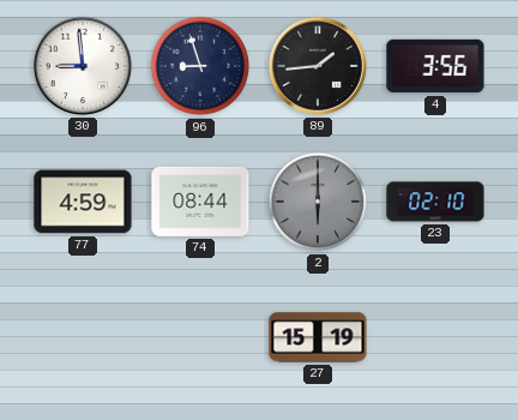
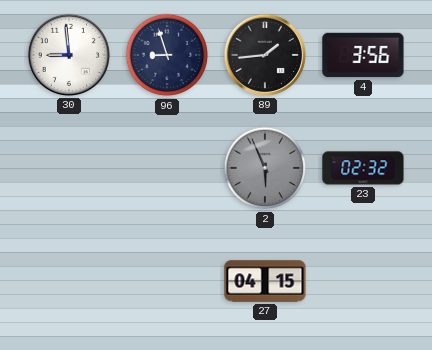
77: 4:59 -> none
74: 08:44 -> none
2: 6:00 -> 5:56
23: 02:10 -> 02:32
27: 15:19 -> 04:15
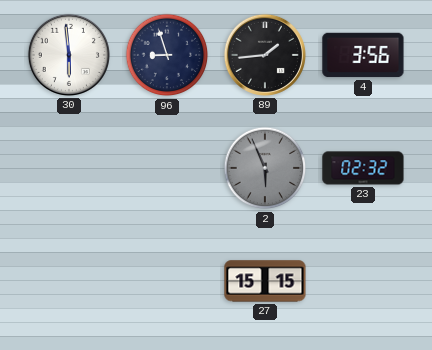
30: 8:59 -> 5:59
27: 04:15 -> 15:15
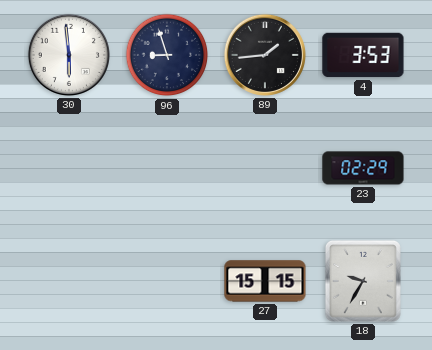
4: 3:56 -> 3:53
2: 5:56 -> none
23: 02:32 -> 02:29
18: none -> 9:35
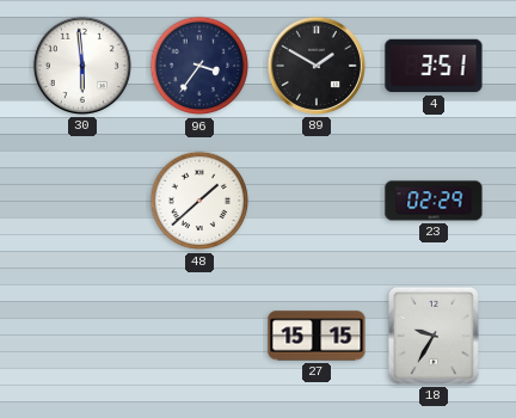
96: 8:57 -> 3:36
89: 1:44 -> 1:50
4: 3:53 -> 3:51
48: none -> 1:38
